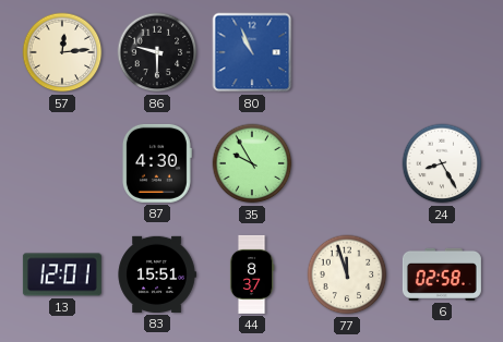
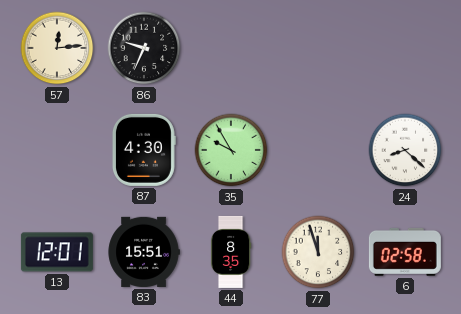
86: 9:30 -> 9:34
80: 10:56 -> none
24: 8:25 -> 8:22
44: 8:37 -> 8:35
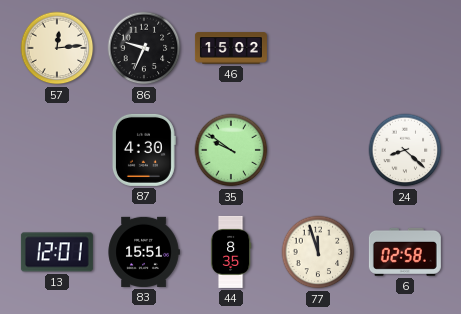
46: none -> 15:02
35: 9:55 -> 9:51
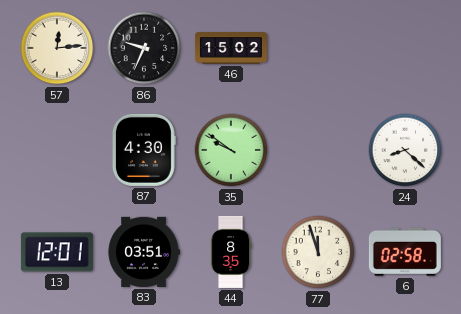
83: 15:51 -> 03:51
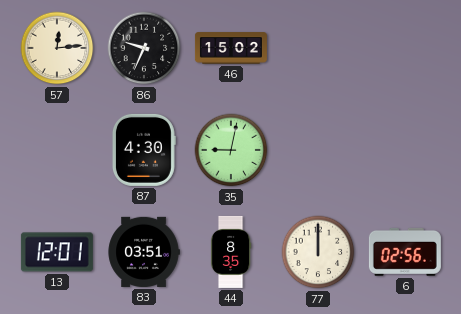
35: 9:51 -> 9:02
24: 8:22 -> none
77: 11:57 -> 12:00
6: 02:58 -> 02:56
